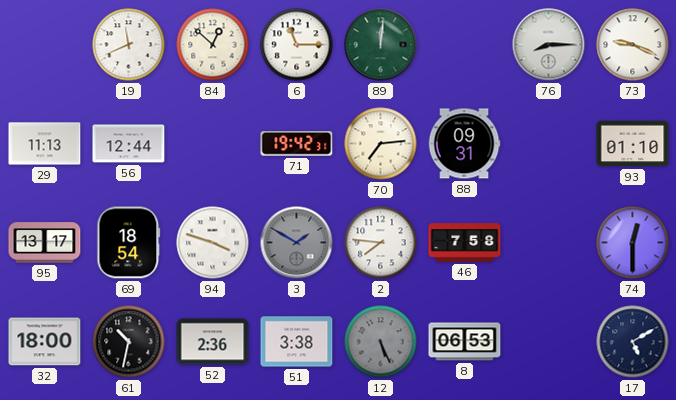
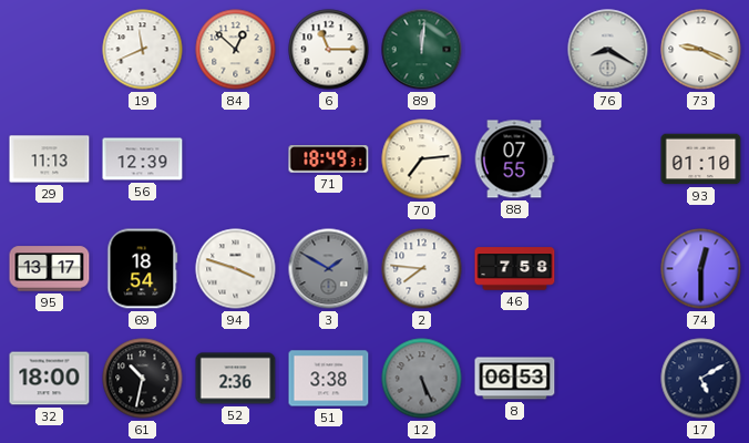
76: 8:15 -> 8:20
56: 12:44 -> 12:39
71: 19:42 -> 18:49
88: 09:31 -> 07:55
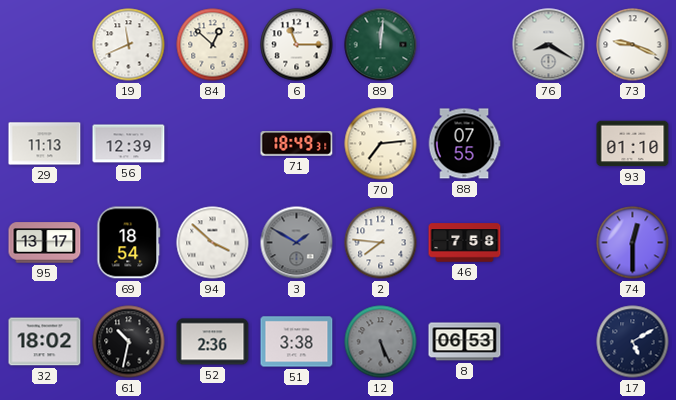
94: 3:48 -> 3:52
32: 18:00 -> 18:02
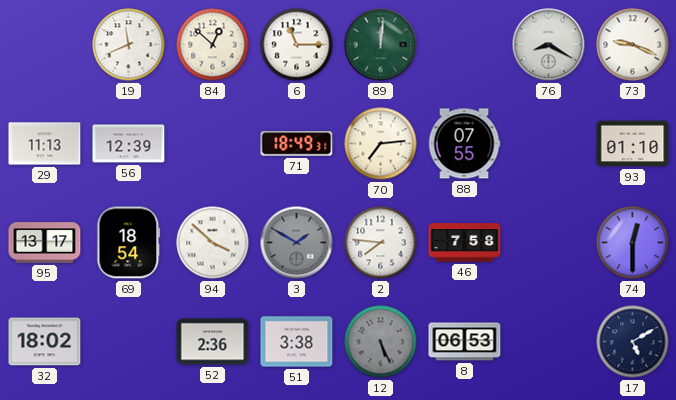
61: 10:32 -> none
